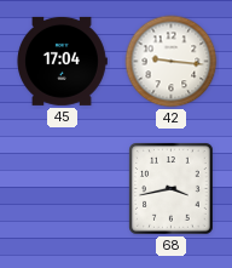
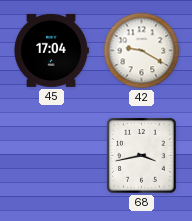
42: 9:16 -> 9:20
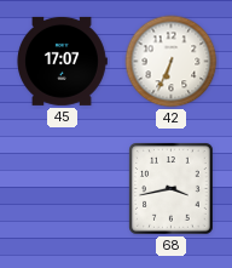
45: 17:04 -> 17:07
42: 9:20 -> 6:34
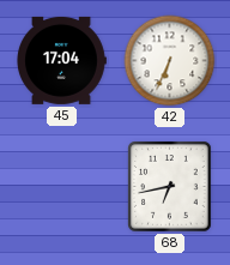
45: 17:07 -> 17:04
68: 3:43 -> 6:43
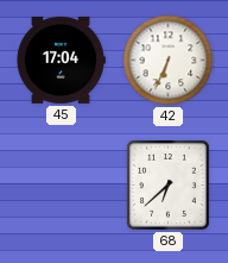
68: 6:43 -> 6:38
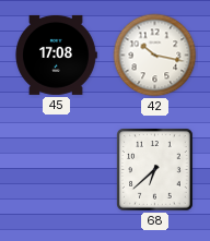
45: 17:04 -> 17:08
42: 6:34 -> 10:17
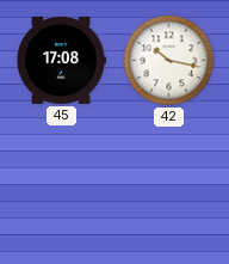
68: 6:38 -> none
